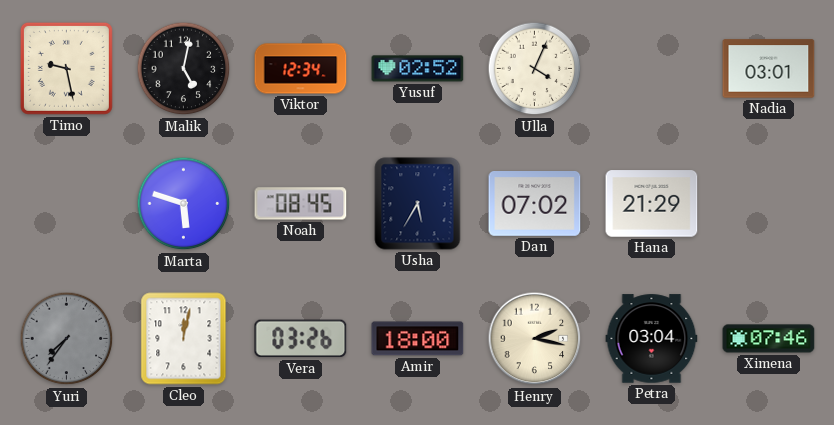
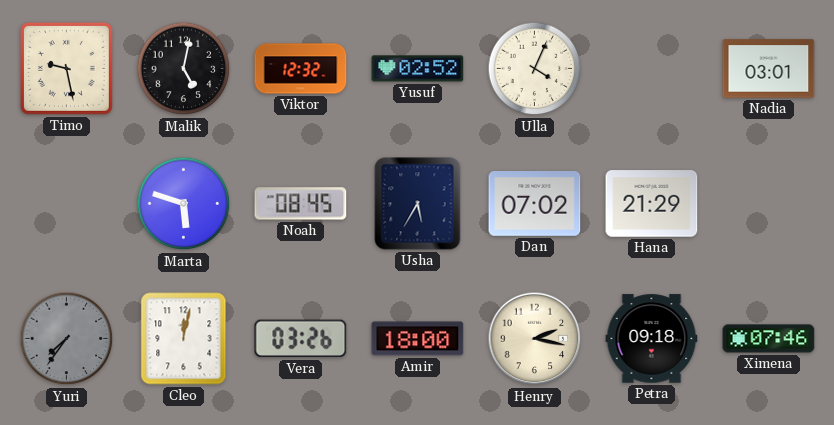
Viktor: 12:34 -> 12:32
Petra: 03:04 -> 09:18
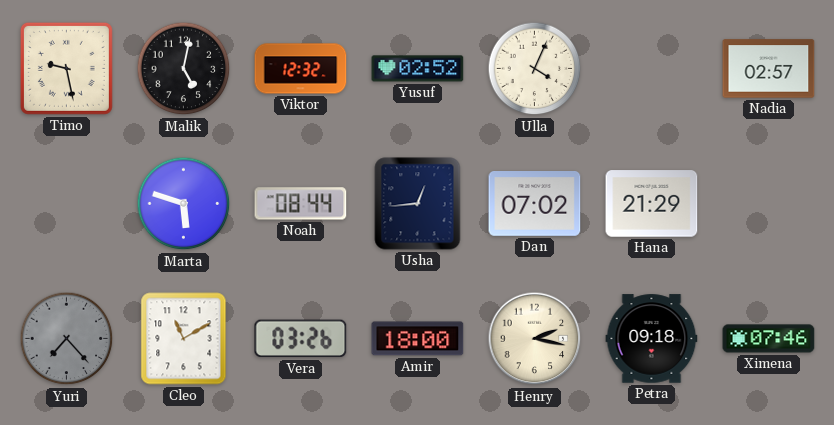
Nadia: 03:01 -> 02:57
Noah: 08:45 -> 08:44
Usha: 5:35 -> 12:44
Yuri: 7:36 -> 7:23
Cleo: 12:02 -> 11:10
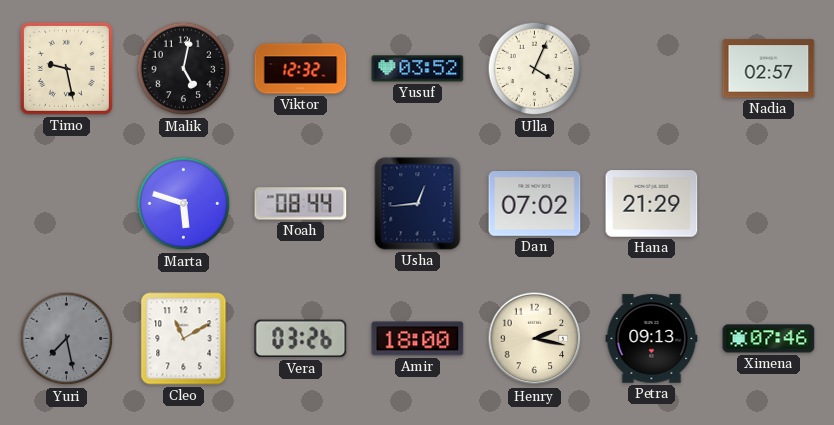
Yusuf: 02:52 -> 03:52
Yuri: 7:23 -> 7:28
Petra: 09:18 -> 09:13
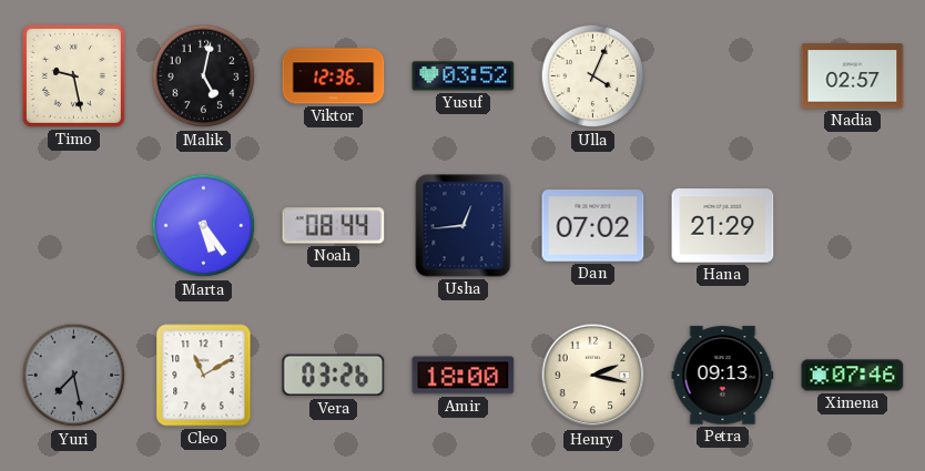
Viktor: 12:32 -> 12:36
Marta: 5:48 -> 5:24
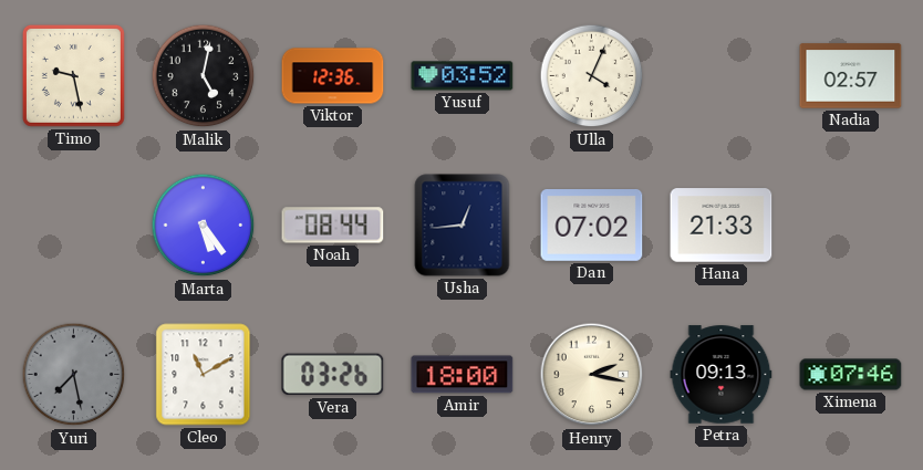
Hana: 21:29 -> 21:33
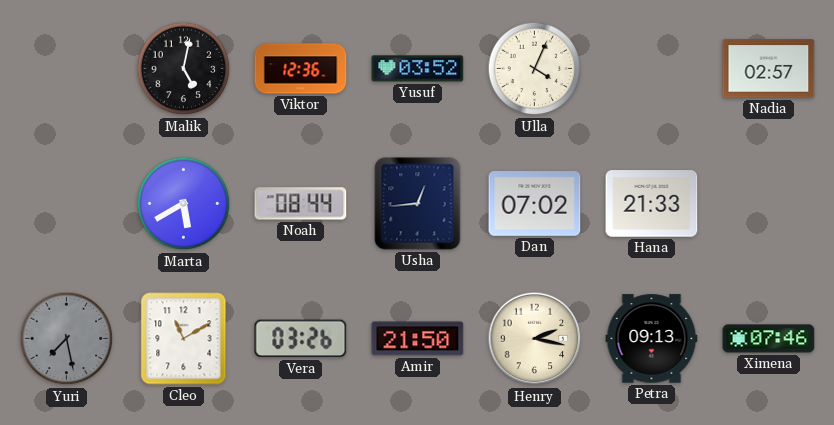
Timo: 9:28 -> none
Marta: 5:24 -> 5:40
Amir: 18:00 -> 21:50
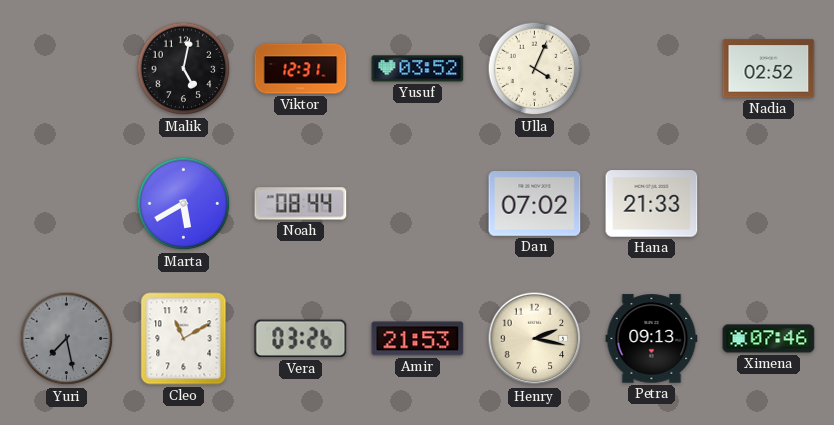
Viktor: 12:36 -> 12:31
Nadia: 02:57 -> 02:52
Usha: 12:44 -> none
Amir: 21:50 -> 21:53
